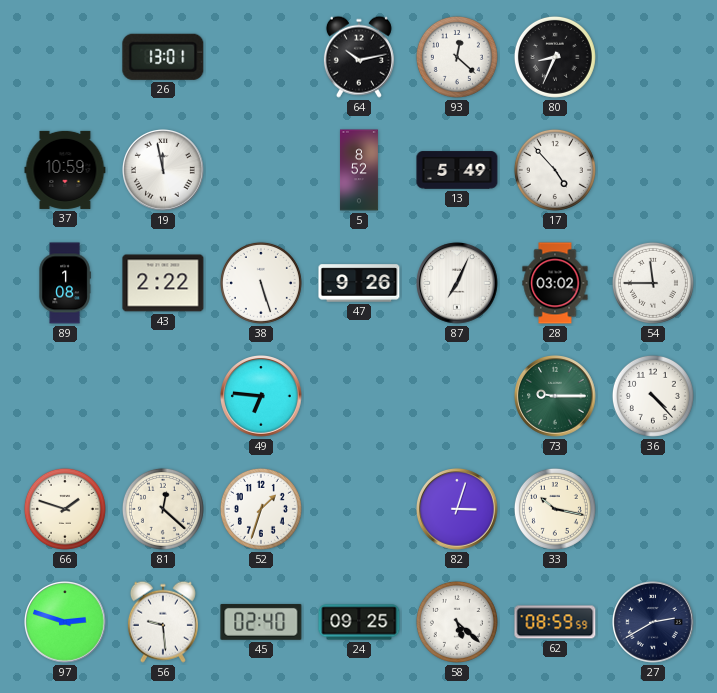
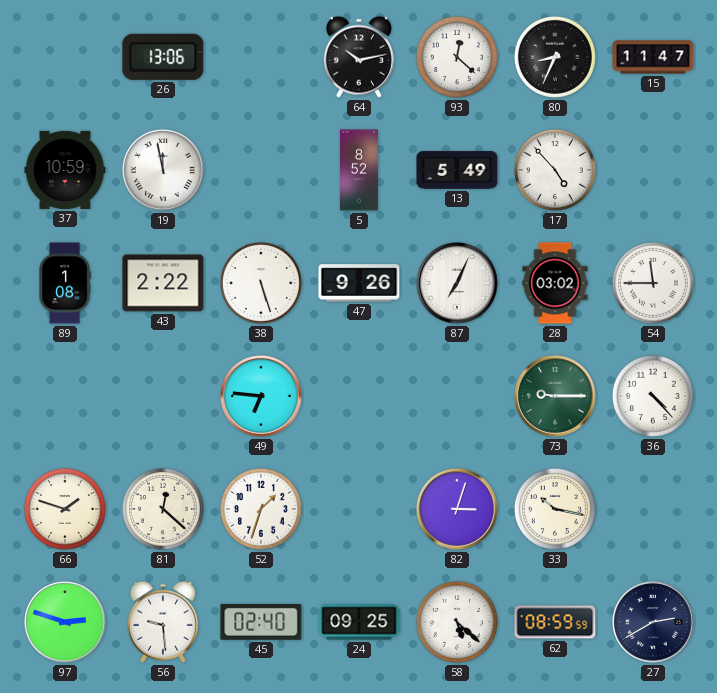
26: 13:01 -> 13:06
15: none -> 11:47
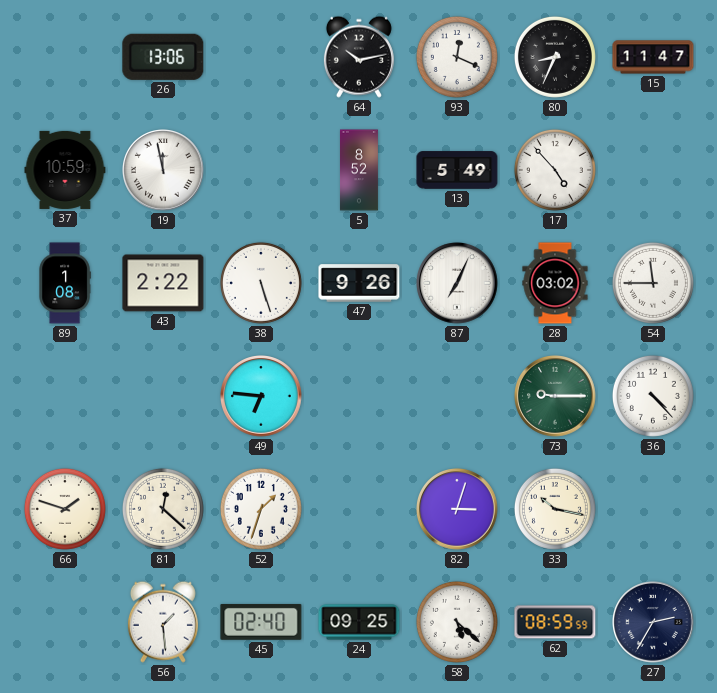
93: 12:22 -> 12:19
97: 2:48 -> none
56: 9:29 -> 1:29
27: 2:40 -> 2:35
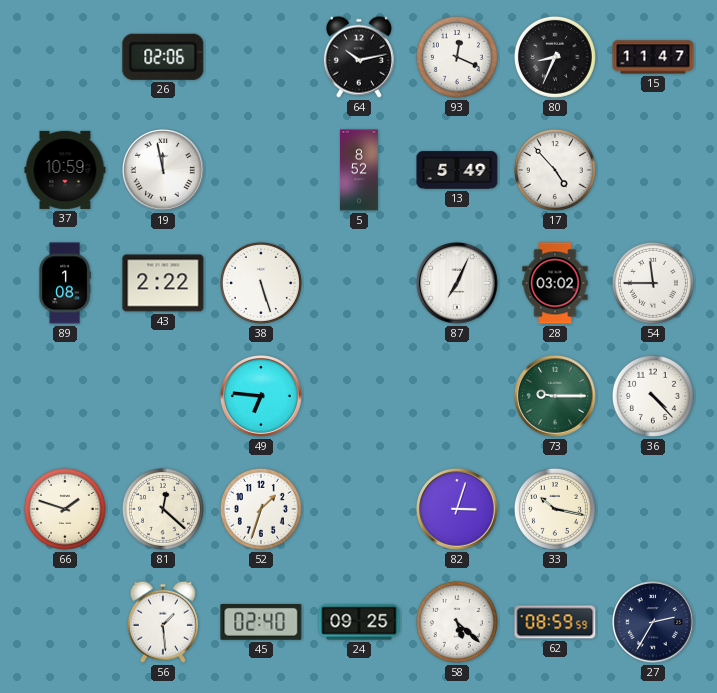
26: 13:06 -> 02:06
47: 9:26 -> none
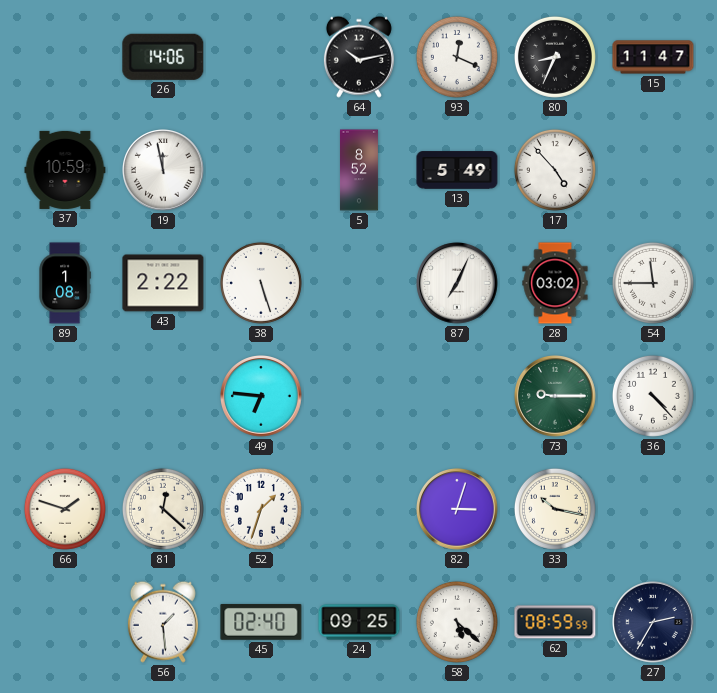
26: 02:06 -> 14:06
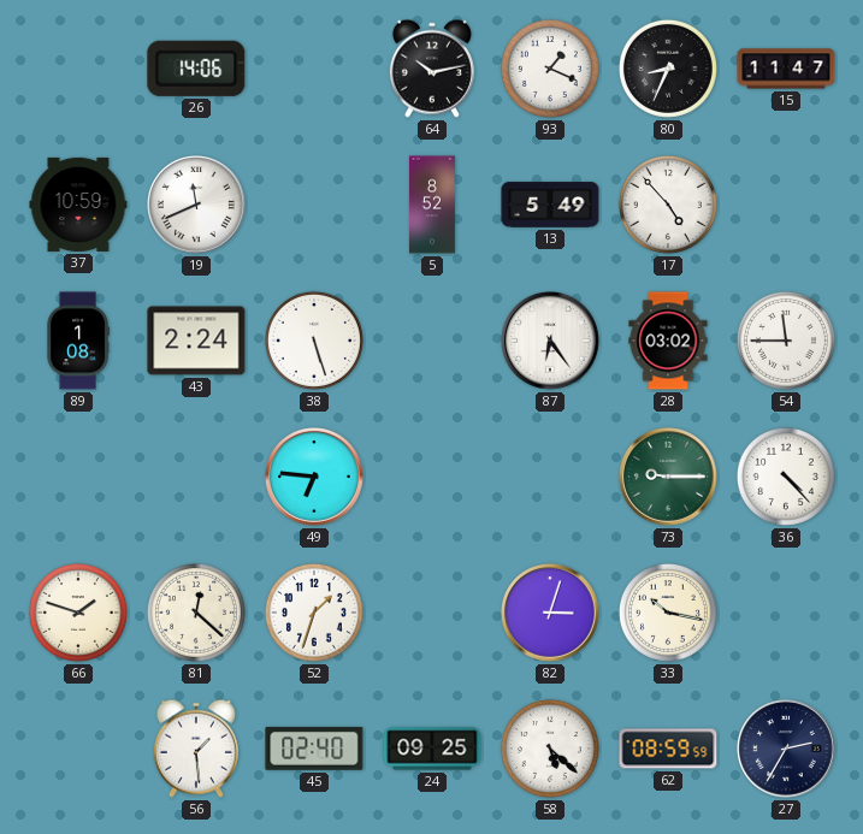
93: 12:19 -> 1:19
19: 11:58 -> 11:41
43: 2:22 -> 2:24
87: 7:04 -> 6:24
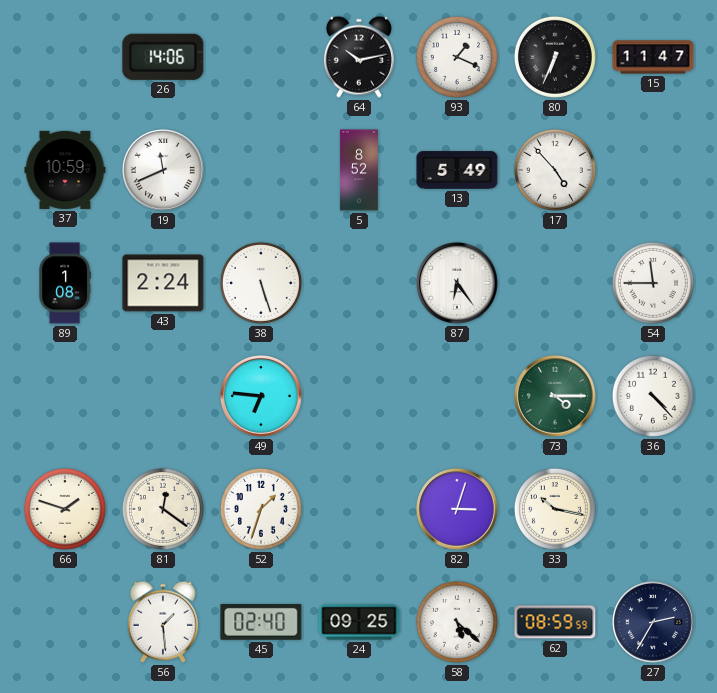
80: 8:34 -> 6:34
28: 03:02 -> none
73: 9:15 -> 4:15
81: 12:22 -> 12:21
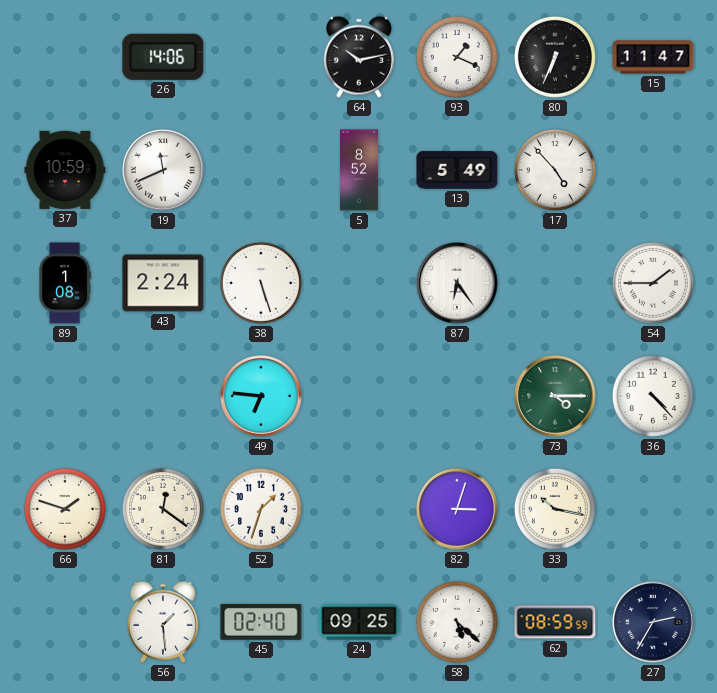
54: 11:45 -> 1:45
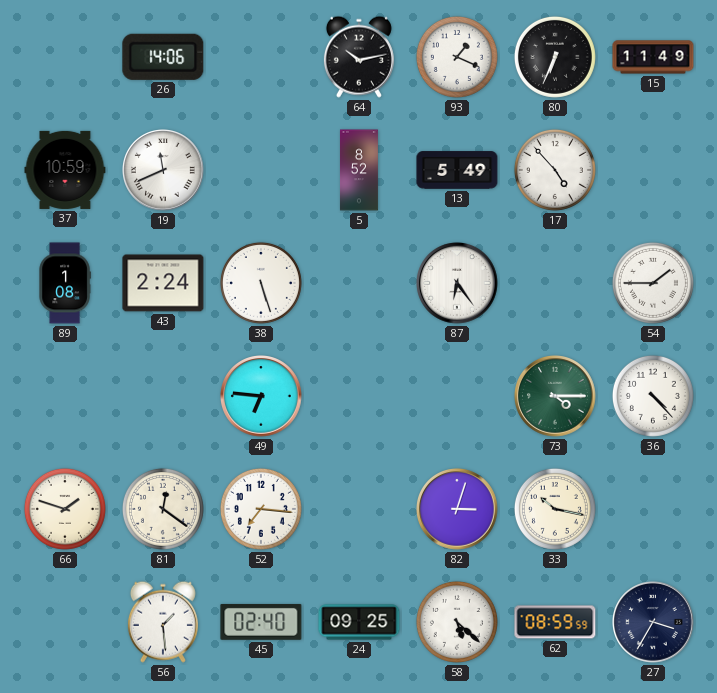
15: 11:47 -> 11:49
52: 1:33 -> 7:16
27: 2:35 -> 3:35
